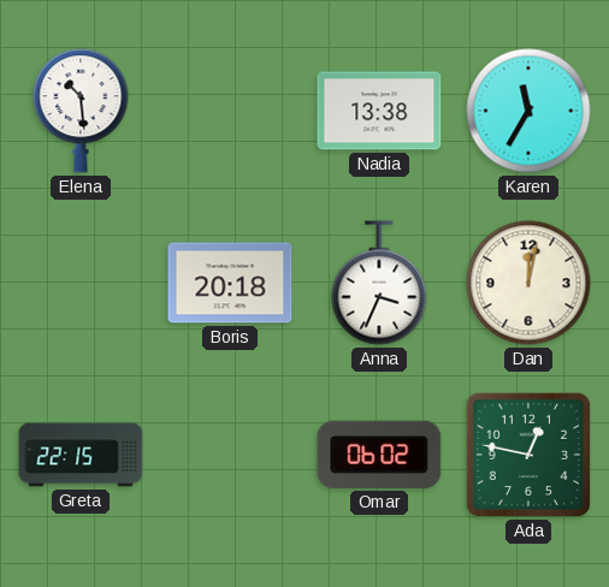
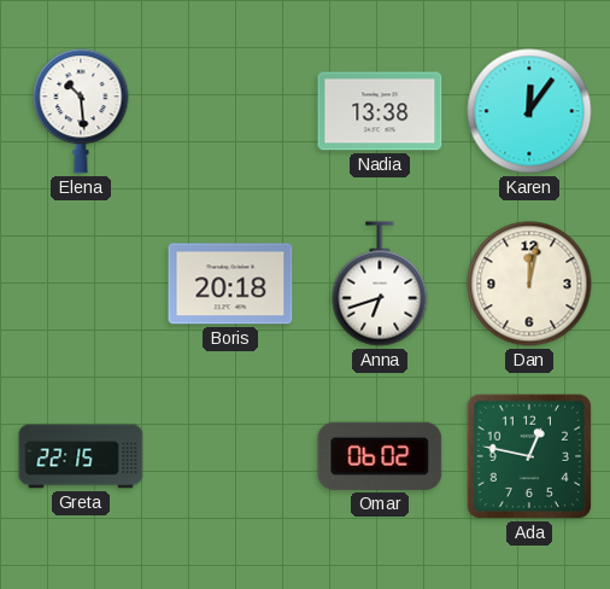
Karen: 11:35 -> 12:06
Anna: 3:34 -> 6:42
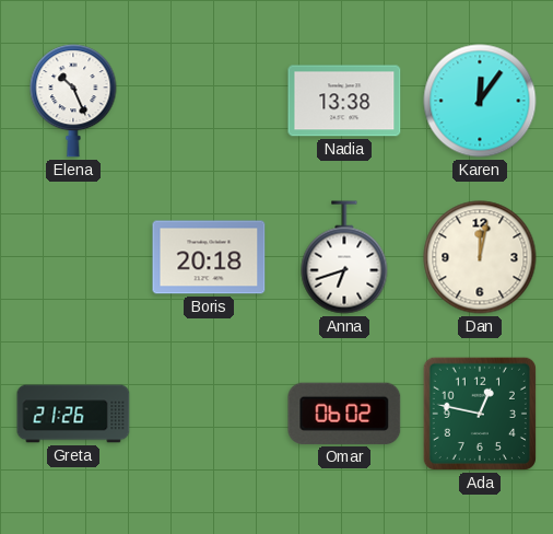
Elena: 10:29 -> 10:26
Greta: 22:15 -> 21:26
